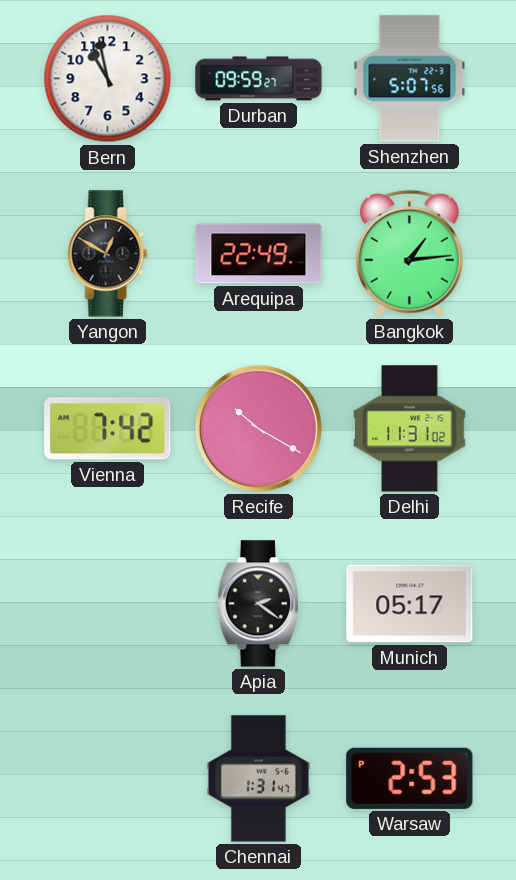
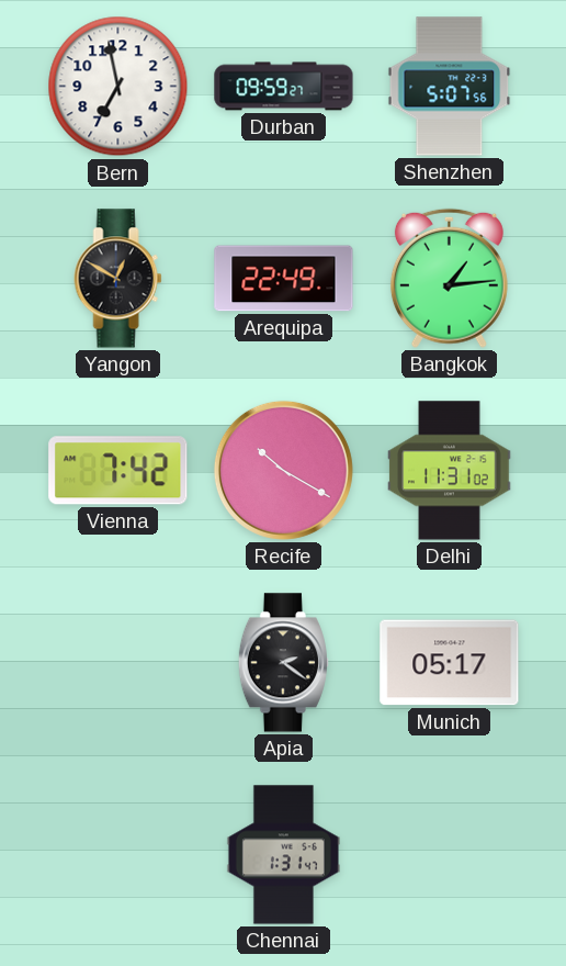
Bern: 10:58 -> 6:58
Warsaw: 2:53 -> none
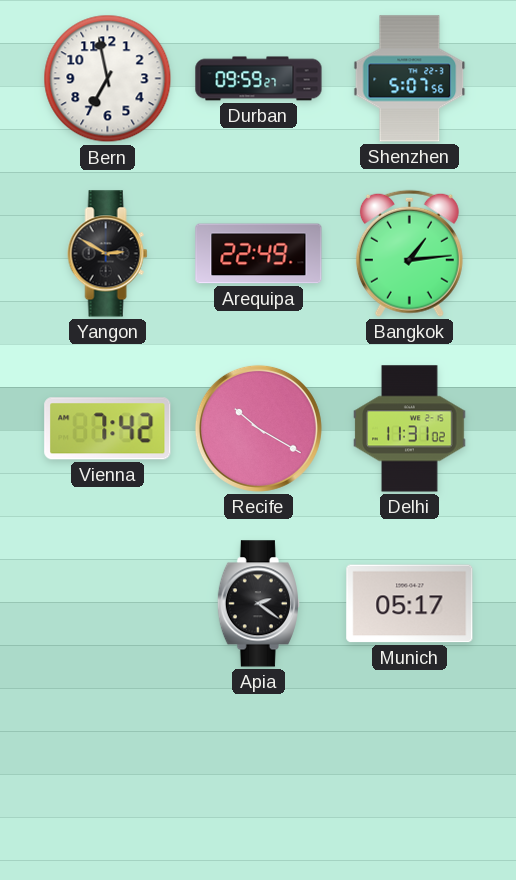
Yangon: 12:50 -> 2:50
Chennai: 1:31 -> none
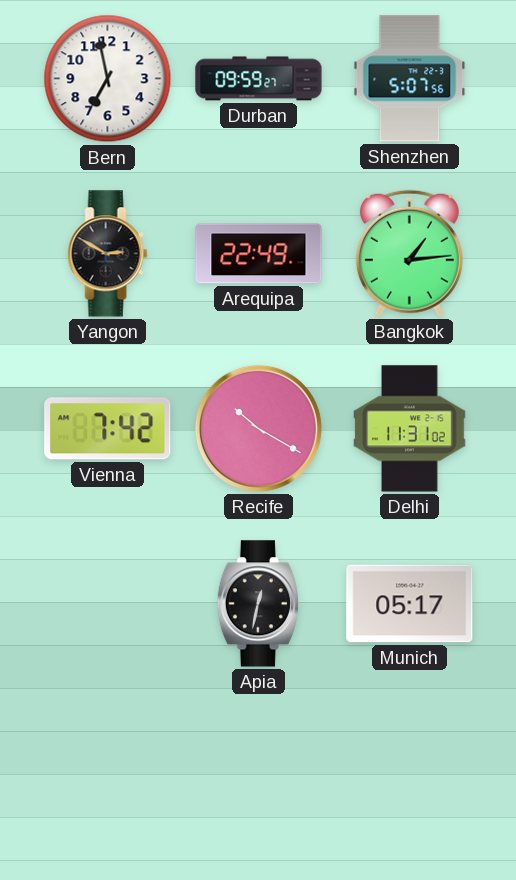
Apia: 2:21 -> 12:32
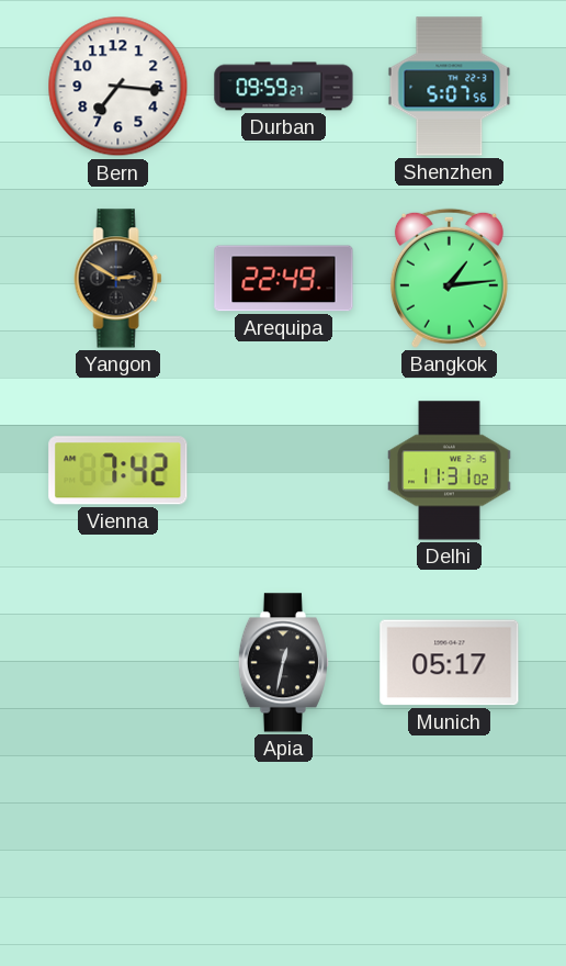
Bern: 6:58 -> 7:16
Recife: 10:20 -> none
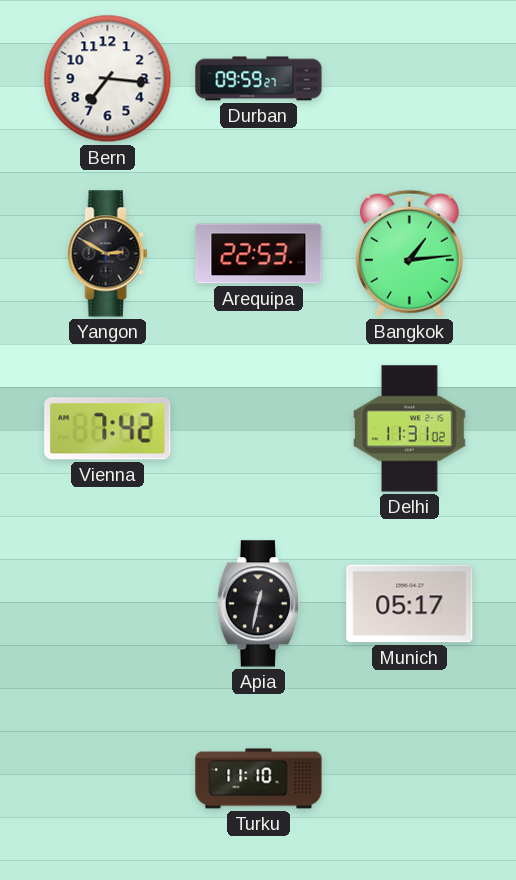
Shenzhen: 5:07 -> none
Arequipa: 22:49 -> 22:53
Turku: none -> 11:10
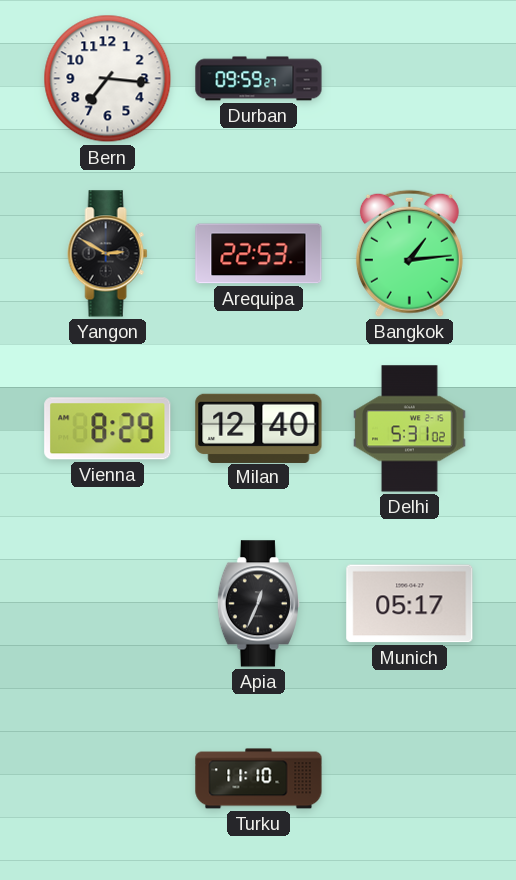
Vienna: 7:42 -> 8:29
Milan: none -> 12:40
Delhi: 11:31 -> 5:31
Apia: 12:32 -> 12:34
